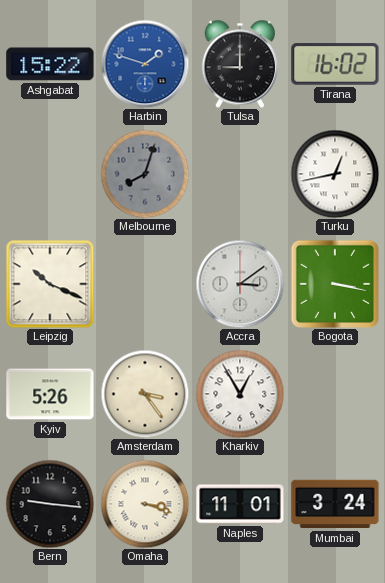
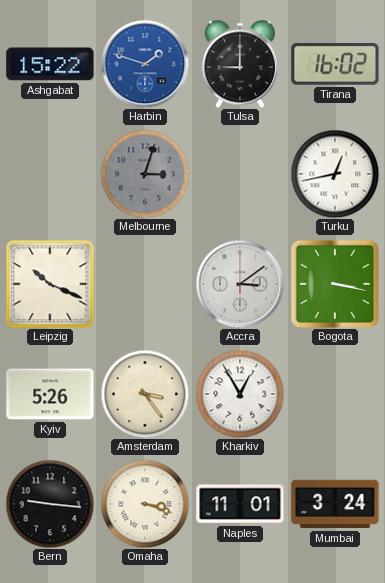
Melbourne: 8:03 -> 3:03
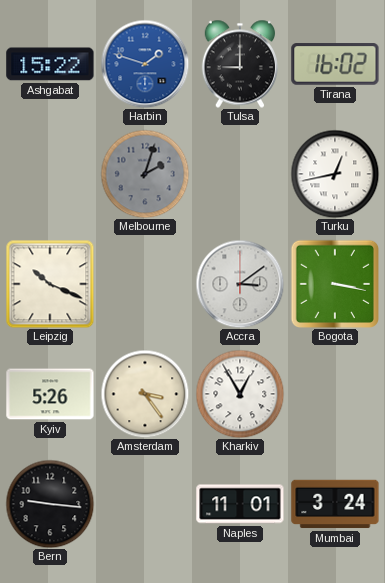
Melbourne: 3:03 -> 2:03
Omaha: 3:18 -> none
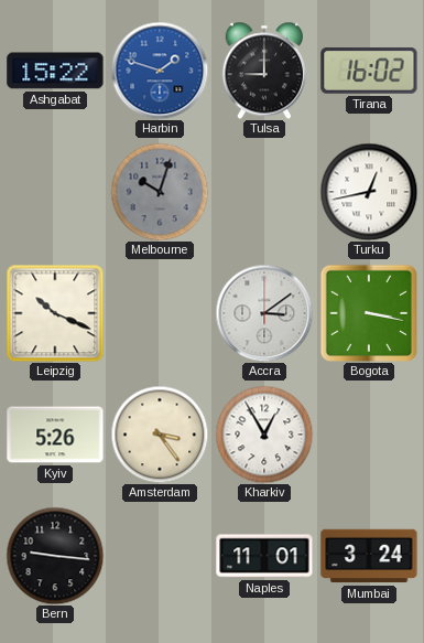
Melbourne: 2:03 -> 10:03
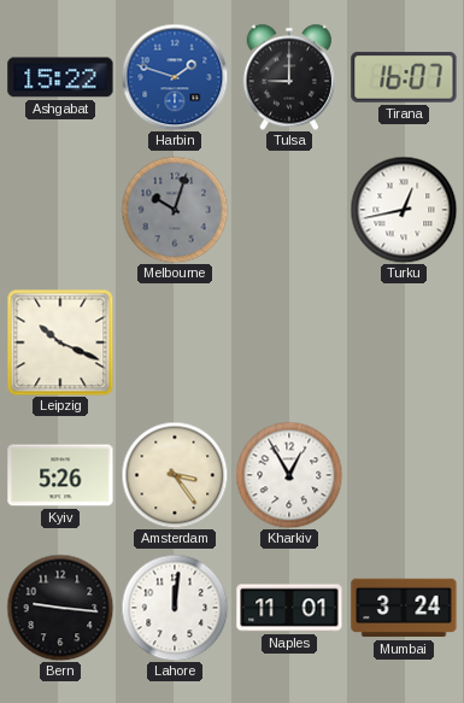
Tirana: 16:02 -> 16:07
Accra: 3:09 -> none
Bogota: 3:17 -> none
Lahore: none -> 12:01
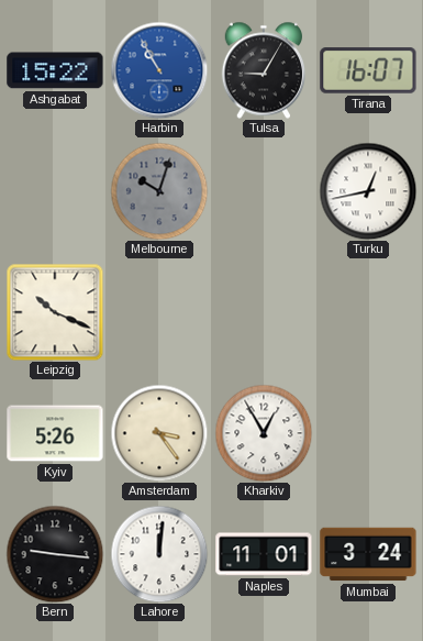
Harbin: 1:48 -> 10:55
Tulsa: 9:00 -> 9:05
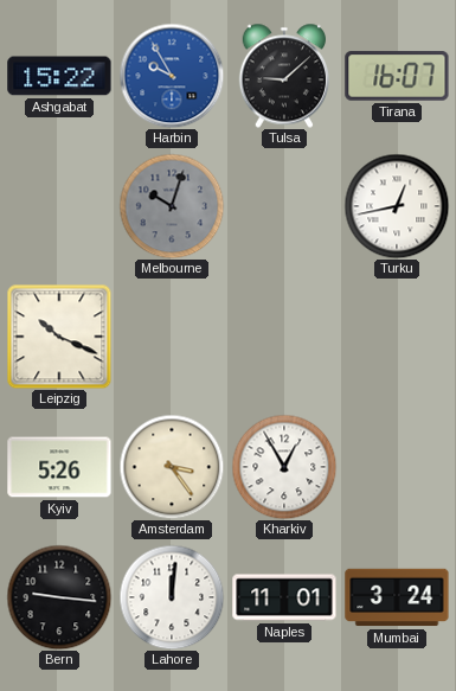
Harbin: 10:55 -> 9:55
Tulsa: 9:05 -> 9:08
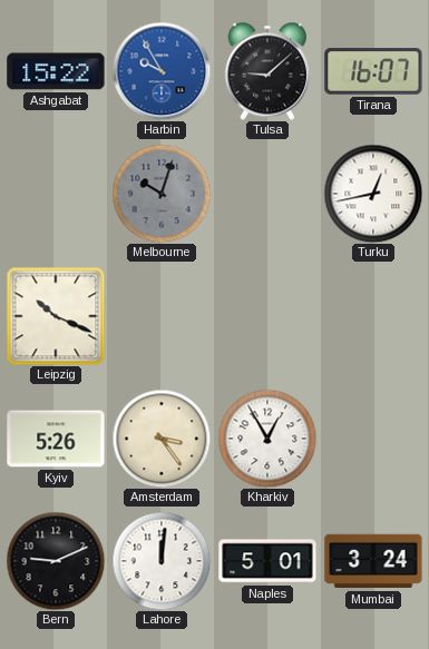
Bern: 9:16 -> 9:11
Naples: 11:01 -> 5:01
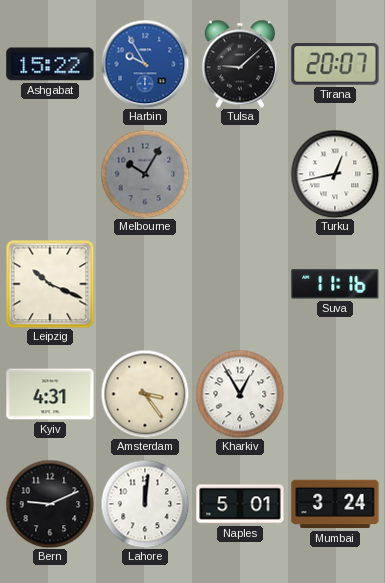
Tirana: 16:07 -> 20:07
Melbourne: 10:03 -> 10:05
Suva: none -> 11:16
Kyiv: 5:26 -> 4:31
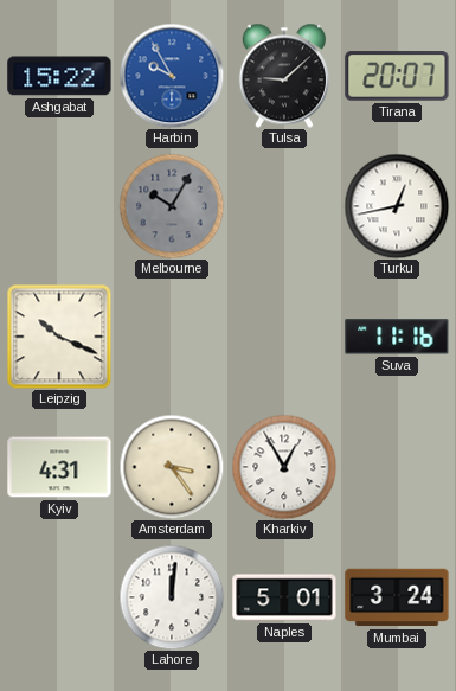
Bern: 9:11 -> none
